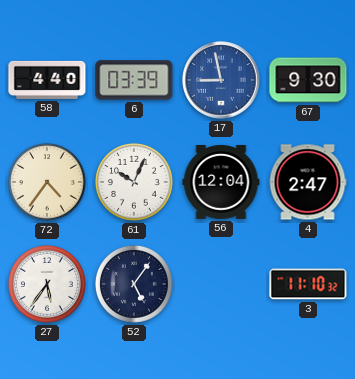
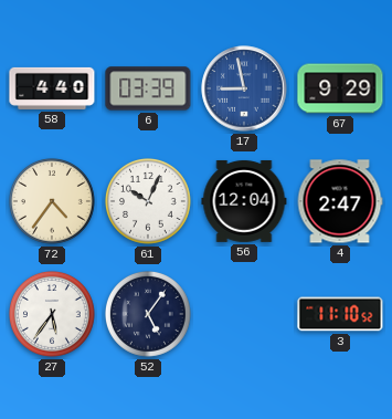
67: 9:30 -> 9:29
3: 11:10:32 -> 11:10:52
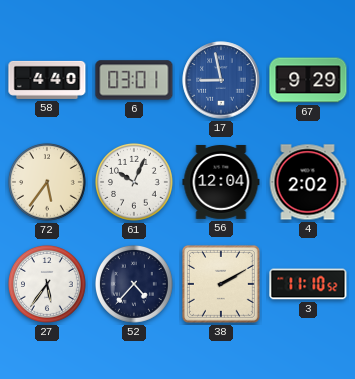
6: 03:39 -> 03:01
72: 4:36 -> 5:36
4: 2:47 -> 2:02
52: 5:06 -> 4:37
38: none -> 2:10
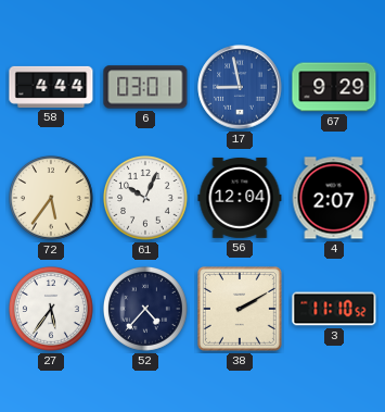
58: 4:40 -> 4:44
4: 2:02 -> 2:07
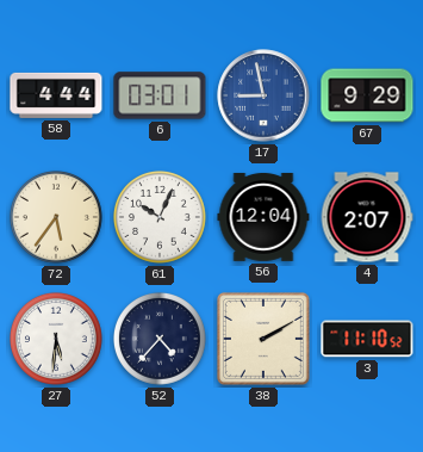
27: 5:36 -> 5:31
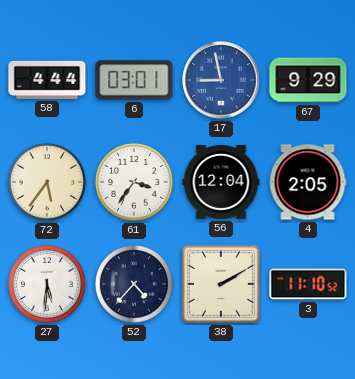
61: 10:04 -> 3:36
4: 2:07 -> 2:05
